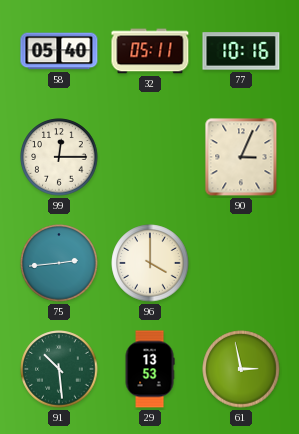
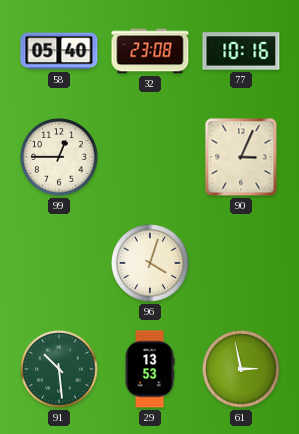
32: 05:11 -> 23:08
99: 12:15 -> 12:45
75: 2:44 -> none
96: 4:00 -> 4:03
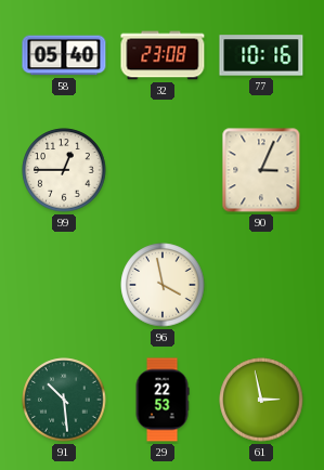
96: 4:03 -> 3:58
29: 13:53 -> 22:53
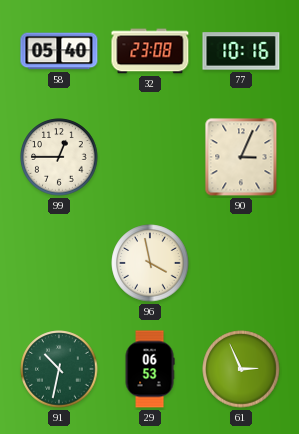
91: 10:29 -> 10:32
29: 22:53 -> 06:53
61: 2:58 -> 2:56
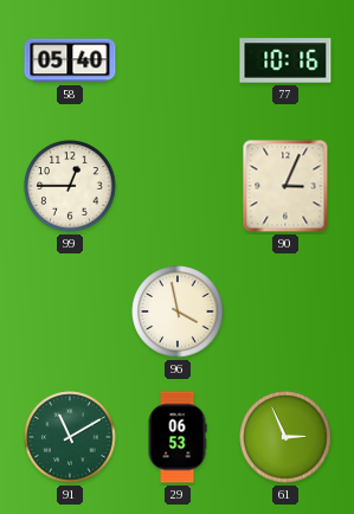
32: 23:08 -> none
91: 10:32 -> 11:10
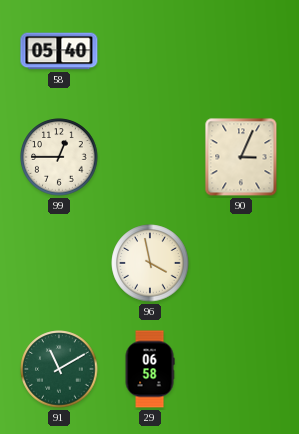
77: 10:16 -> none
29: 06:53 -> 06:58
61: 2:56 -> none
